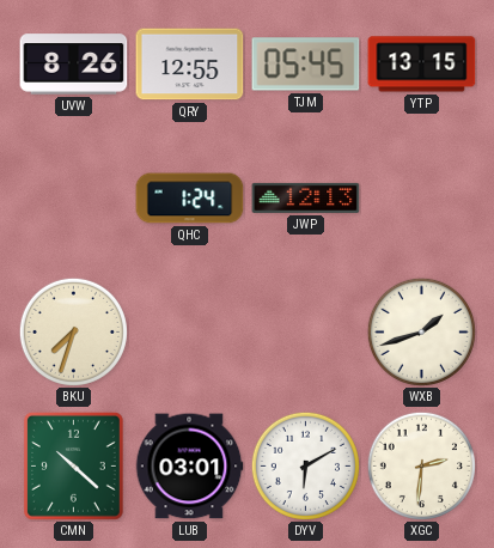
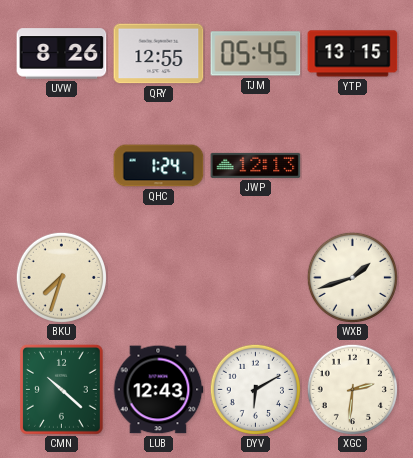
LUB: 03:01 -> 12:43
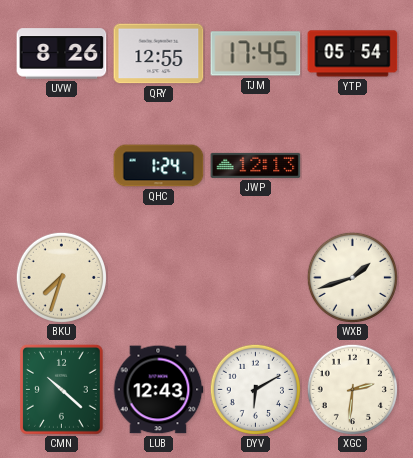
TJM: 05:45 -> 17:45
YTP: 13:15 -> 05:54
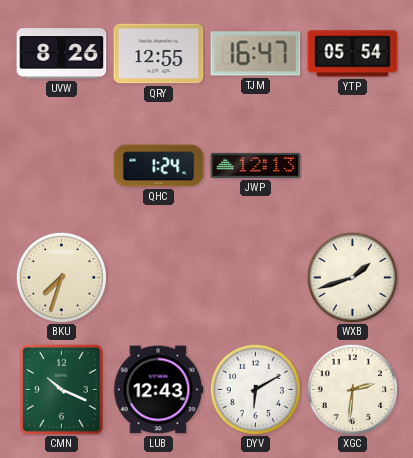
TJM: 17:45 -> 16:47
CMN: 10:22 -> 10:19
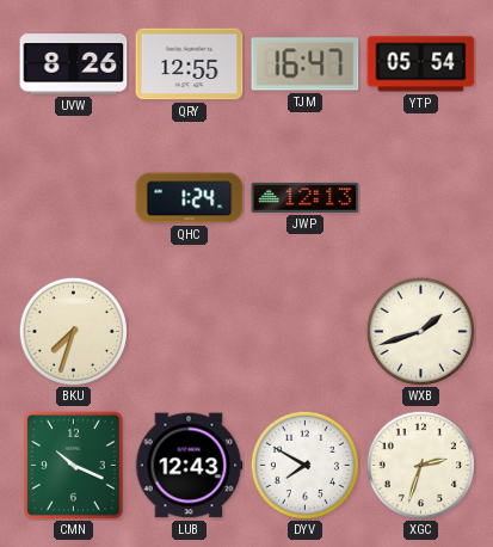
DYV: 6:10 -> 7:50
XGC: 2:31 -> 2:33
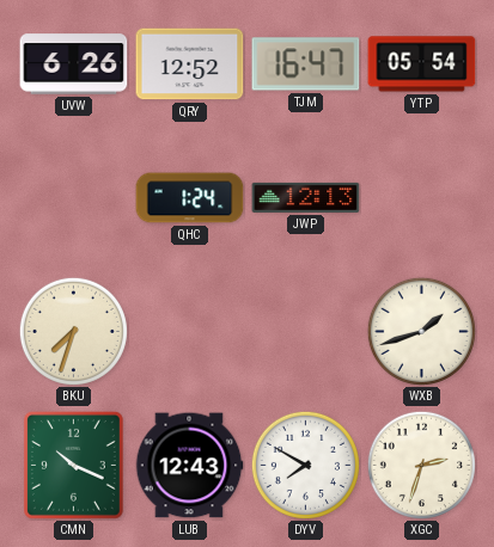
UVW: 8:26 -> 6:26
QRY: 12:55 -> 12:52
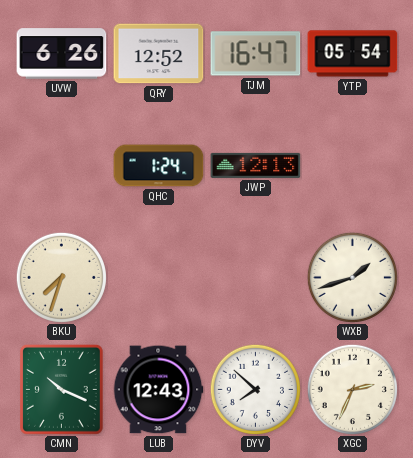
DYV: 7:50 -> 7:52
XGC: 2:33 -> 2:34
